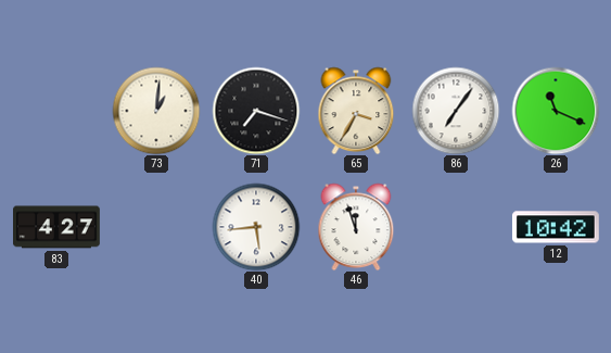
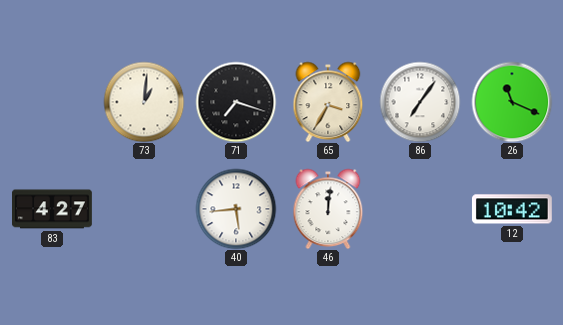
46: 11:57 -> 12:01
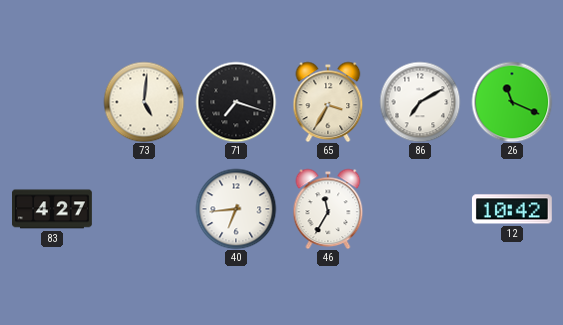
73: 1:01 -> 5:01
86: 7:06 -> 7:10
40: 5:44 -> 6:44
46: 12:01 -> 11:35
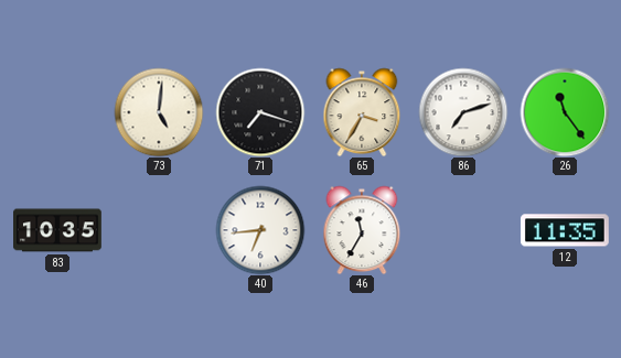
86: 7:10 -> 7:12
26: 11:19 -> 11:24
83: 4:27 -> 10:35
12: 10:42 -> 11:35
